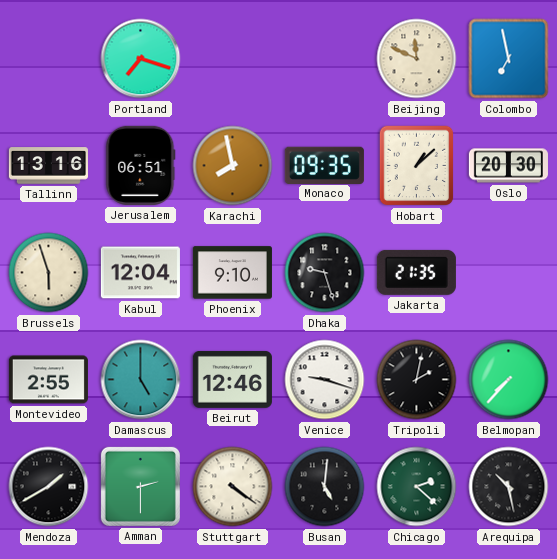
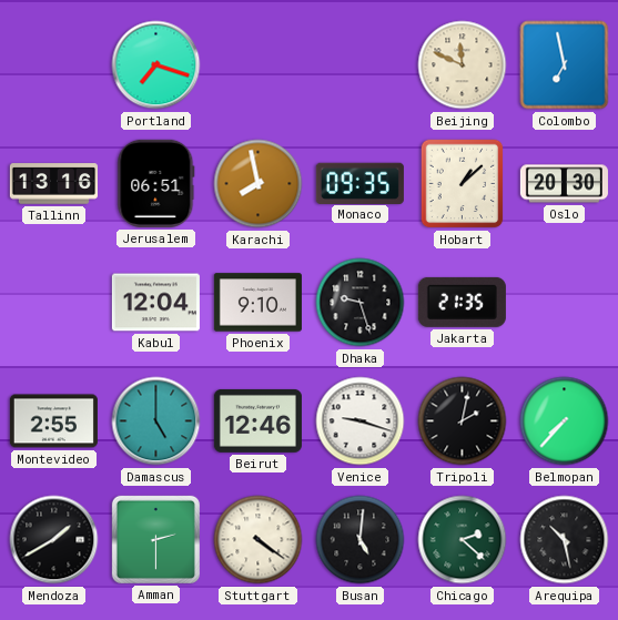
Brussels: 5:57 -> none
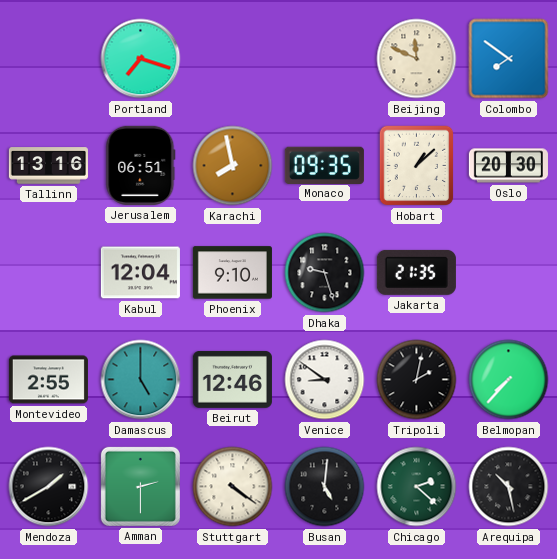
Colombo: 6:58 -> 7:51
Venice: 9:18 -> 8:51
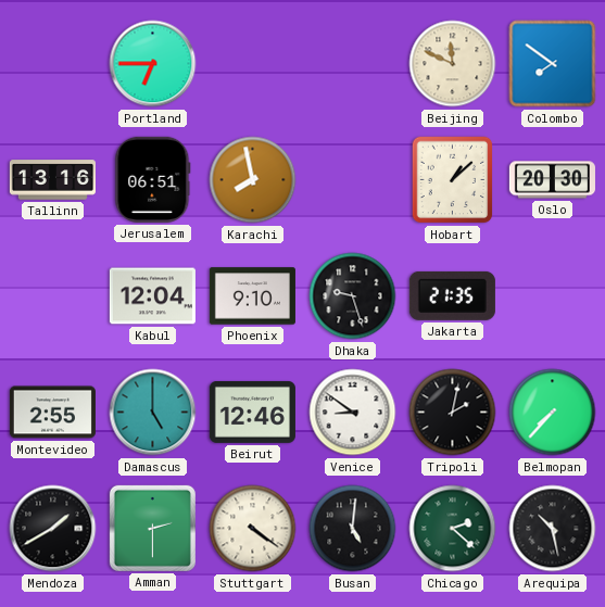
Portland: 7:18 -> 6:45
Monaco: 09:35 -> none
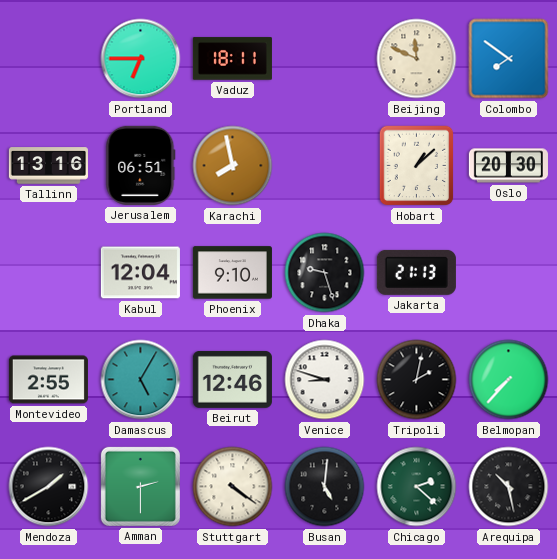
Vaduz: none -> 18:11
Jakarta: 21:35 -> 21:13
Damascus: 5:00 -> 5:05
Venice: 8:51 -> 8:48
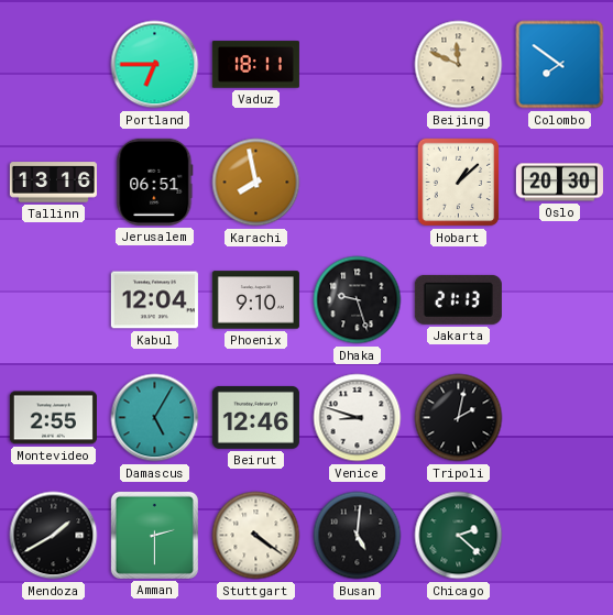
Belmopan: 7:37 -> none
Arequipa: 10:28 -> none
